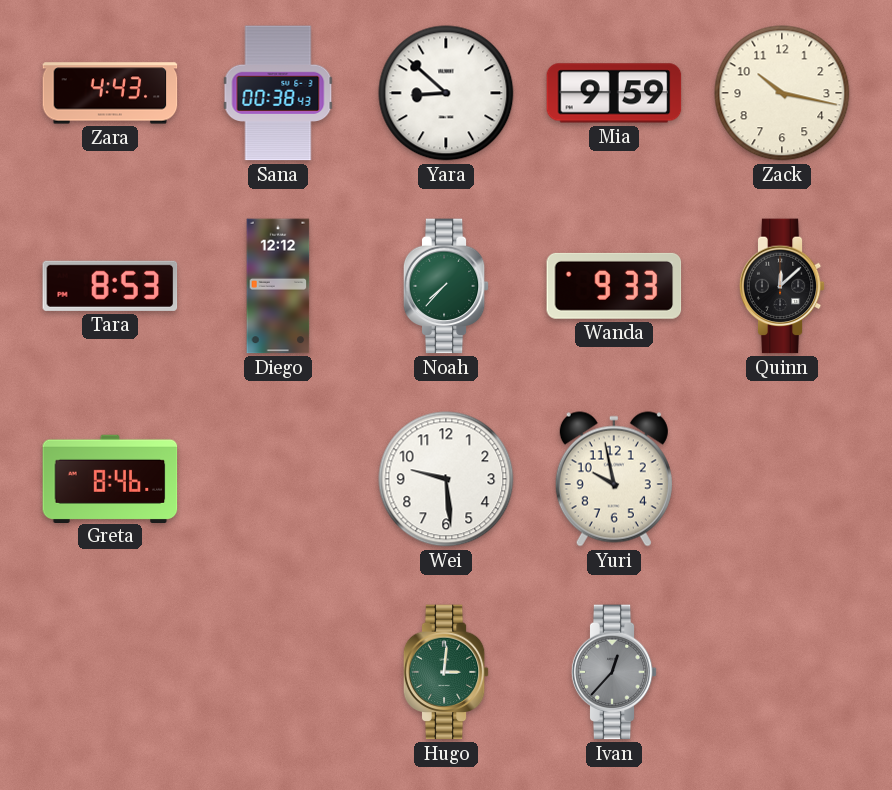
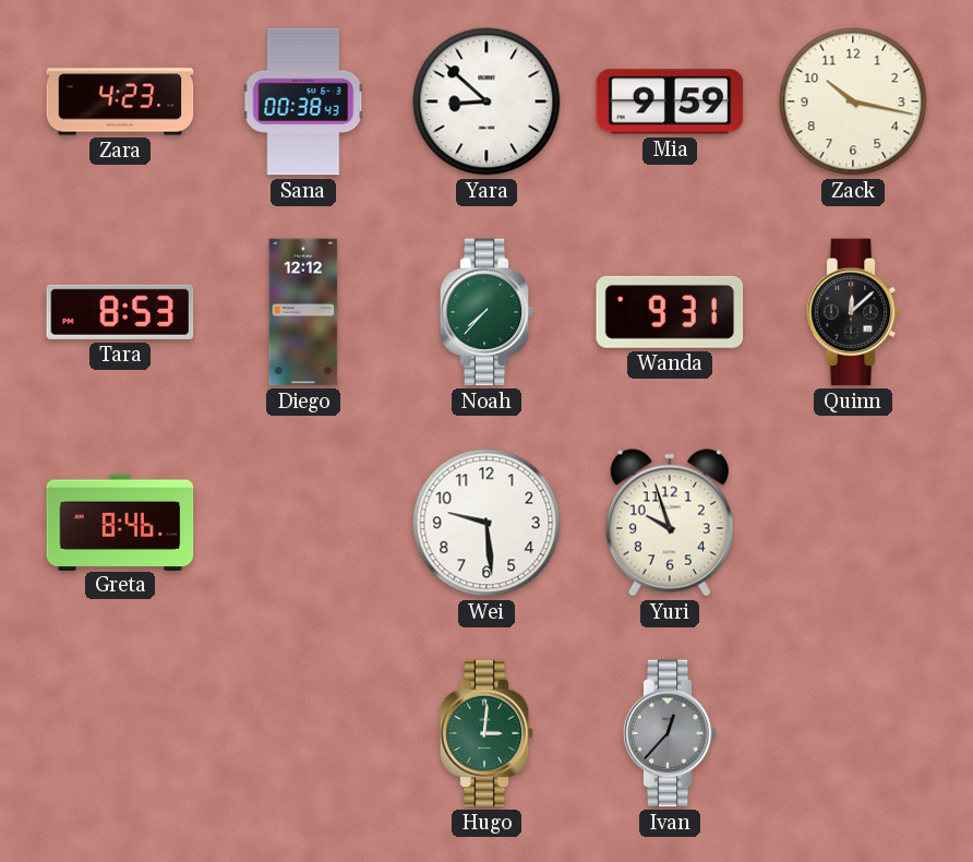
Zara: 4:43 -> 4:23
Wanda: 9:33 -> 9:31
Yuri: 9:58 -> 9:57
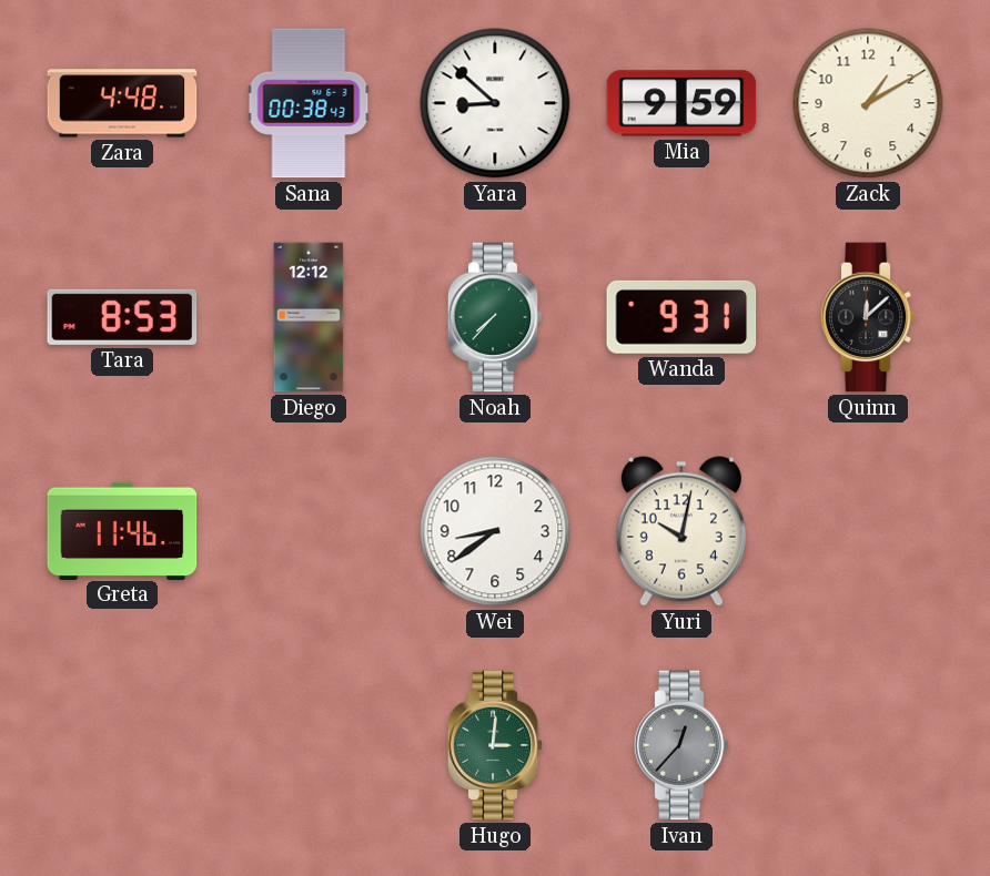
Zara: 4:23 -> 4:48
Zack: 10:17 -> 1:10
Greta: 8:46 -> 11:46
Wei: 9:29 -> 8:39
Yuri: 9:57 -> 10:02
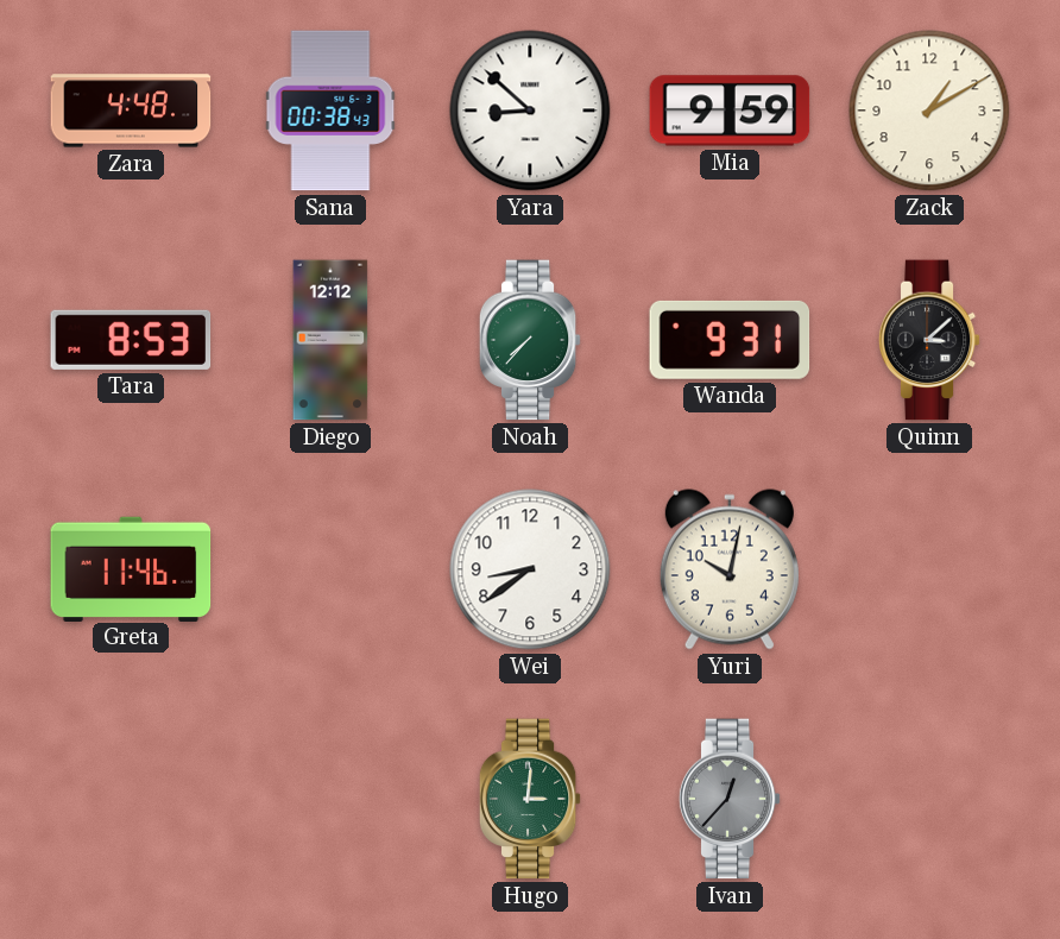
Quinn: 12:08 -> 3:08
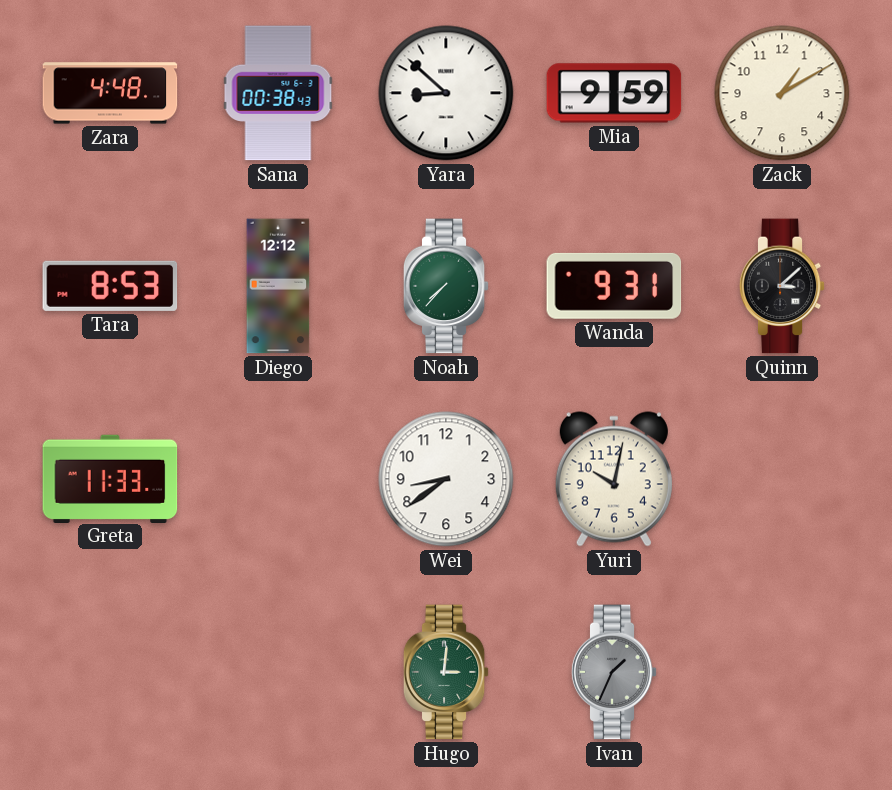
Greta: 11:46 -> 11:33
Ivan: 12:37 -> 1:34
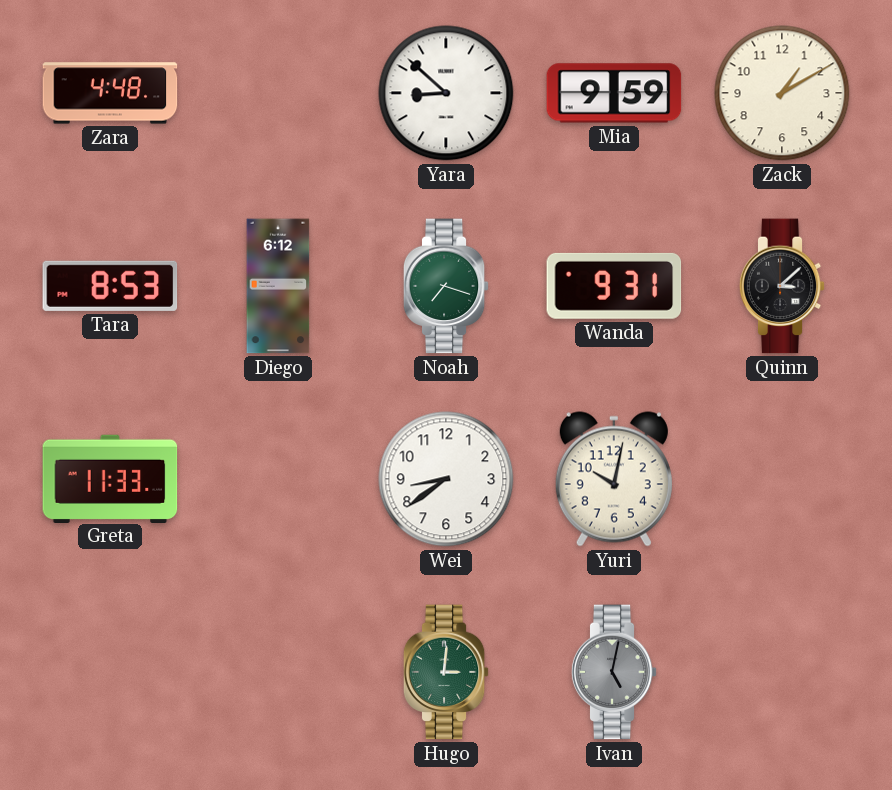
Sana: 00:38 -> none
Diego: 12:12 -> 6:12
Noah: 7:37 -> 7:18
Ivan: 1:34 -> 5:02
